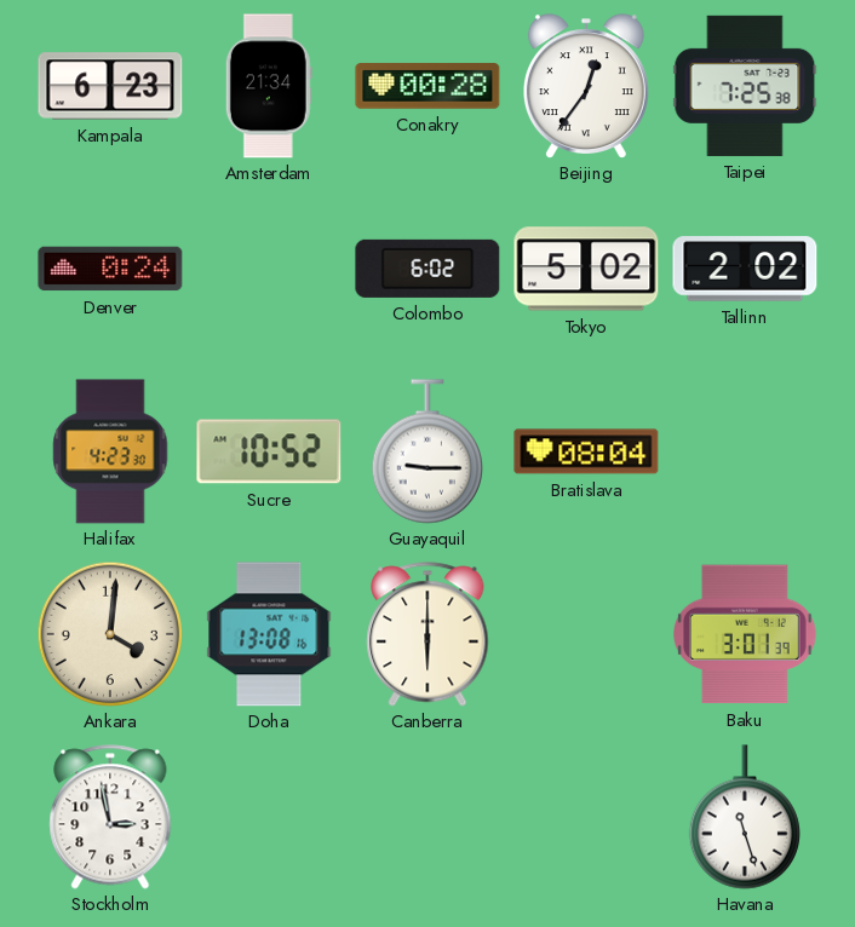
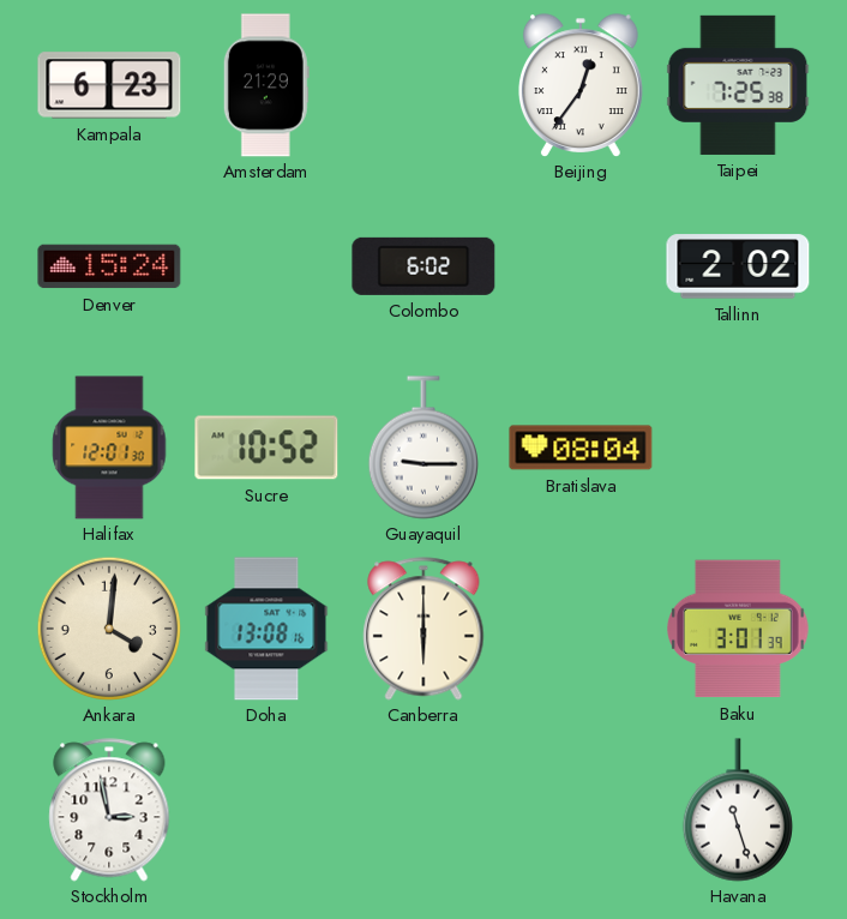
Amsterdam: 21:34 -> 21:29
Conakry: 00:28 -> none
Denver: 0:24 -> 15:24
Tokyo: 5:02 -> none
Halifax: 4:23 -> 12:01
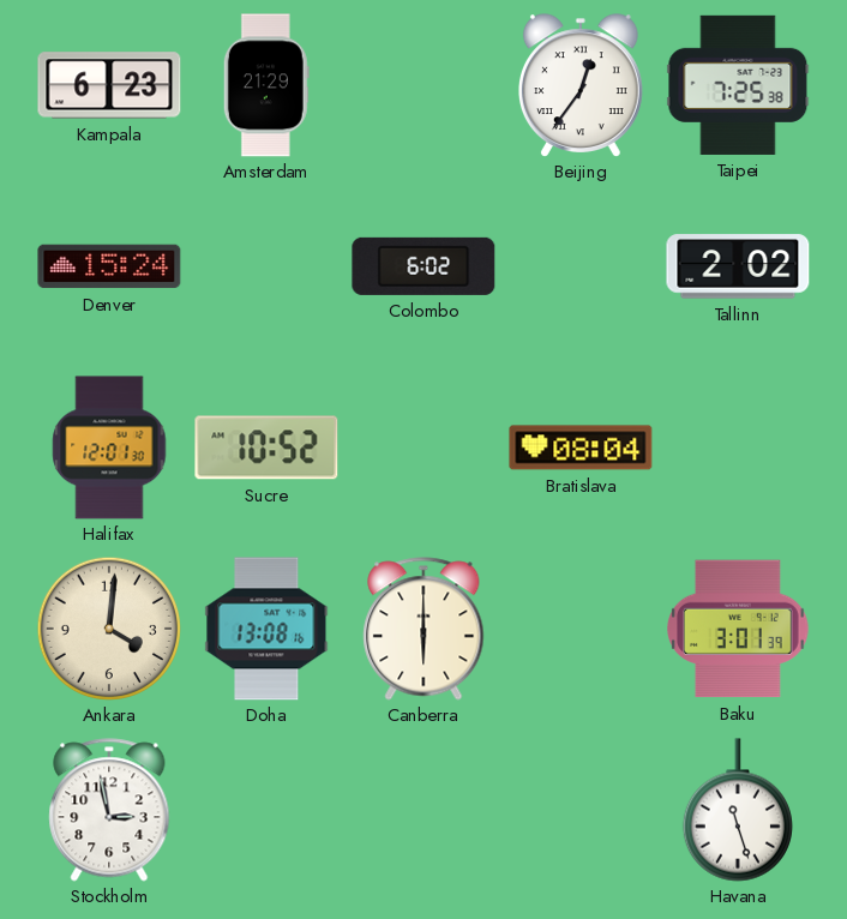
Guayaquil: 9:15 -> none
